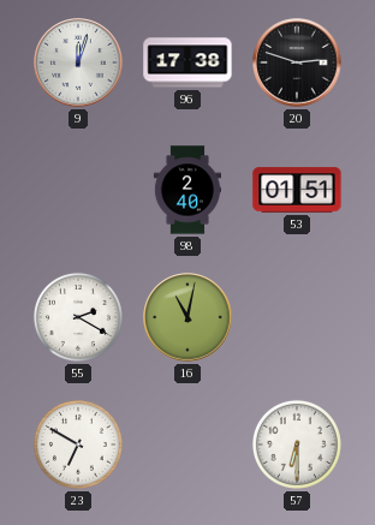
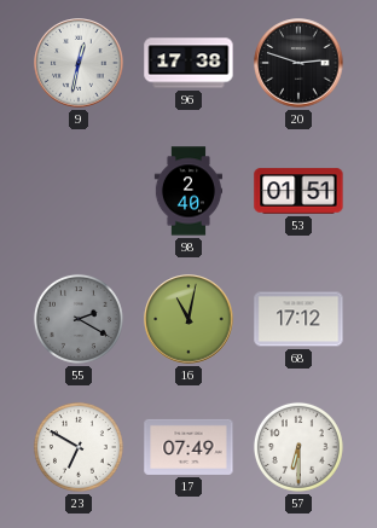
9: 12:03 -> 12:32
55 dial: white -> grey
68: none -> 17:12
17: none -> 07:49
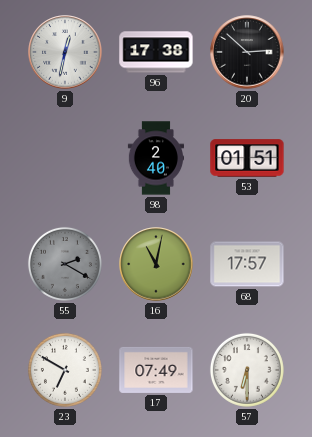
20: 2:48 -> 2:52
68: 17:12 -> 17:57
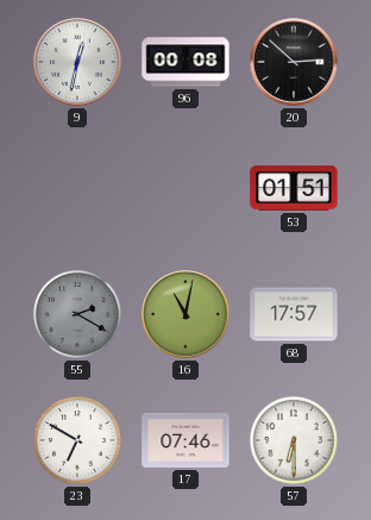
96: 17:38 -> 00:08
98: 2:40 -> none
17: 07:49 -> 07:46
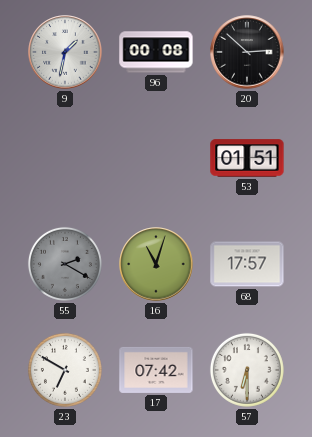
9: 12:32 -> 1:32
16: 11:02 -> 11:03
17: 07:46 -> 07:42
